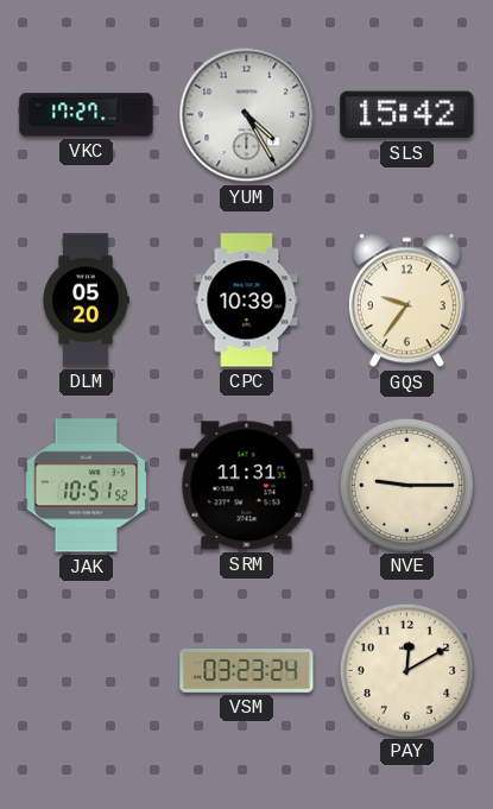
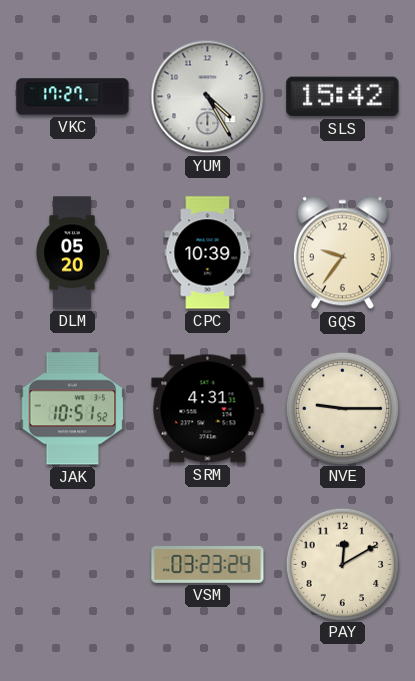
SRM: 11:31 -> 4:31
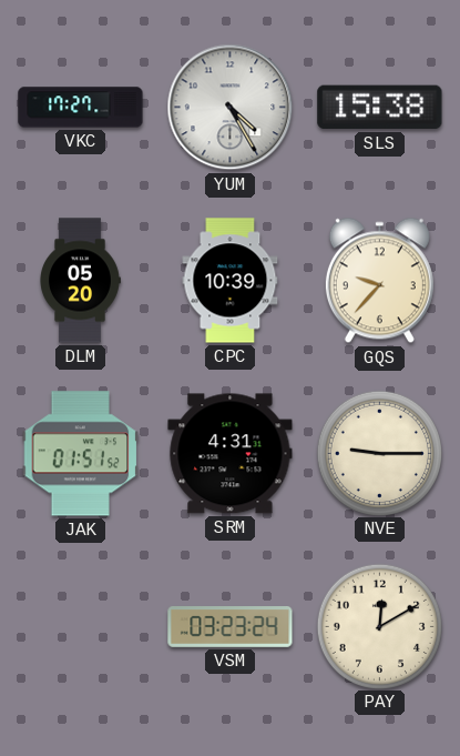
SLS: 15:42 -> 15:38
GQS: 9:36 -> 9:37
JAK: 10:51 -> 01:51
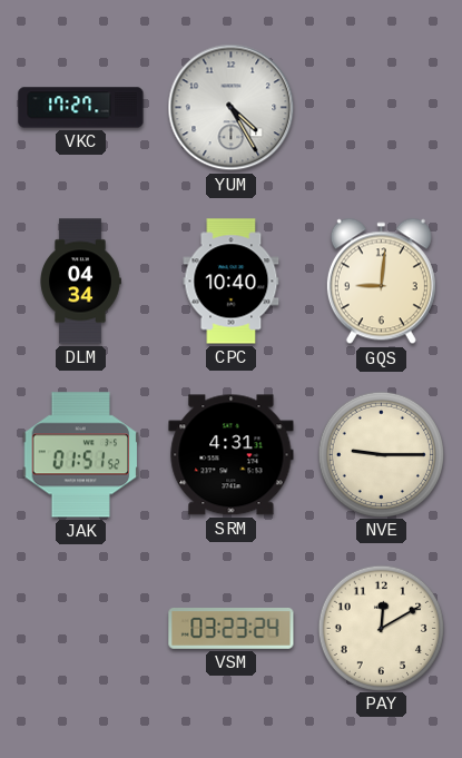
SLS: 15:38 -> none
DLM: 05:20 -> 04:34
CPC: 10:39 -> 10:40
GQS: 9:37 -> 9:01
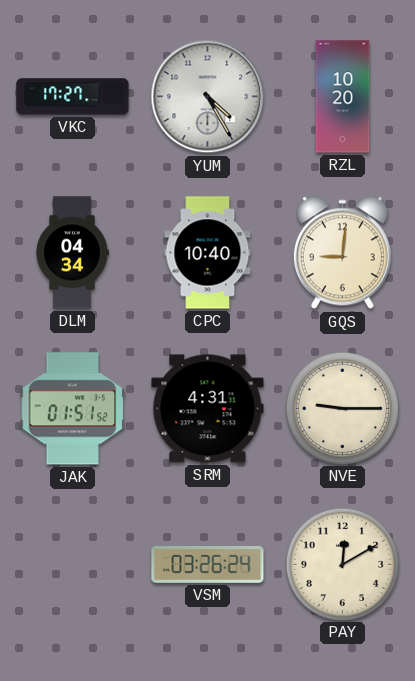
RZL: none -> 10:20
VSM: 03:23 -> 03:26
